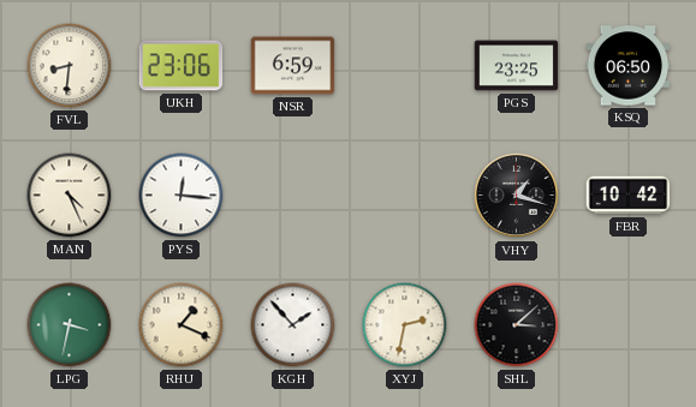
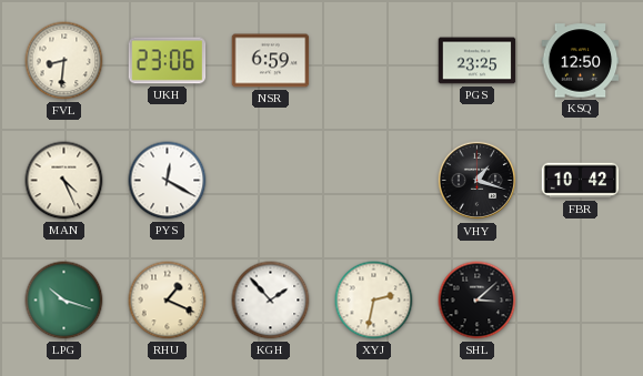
KSQ: 06:50 -> 12:50
PYS: 12:16 -> 12:20
LPG: 3:32 -> 10:18
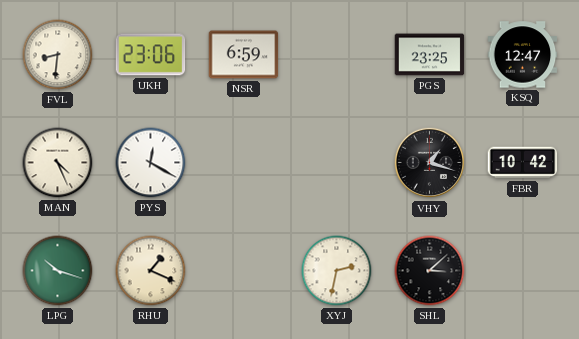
KSQ: 12:50 -> 12:47
KGH: 1:53 -> none
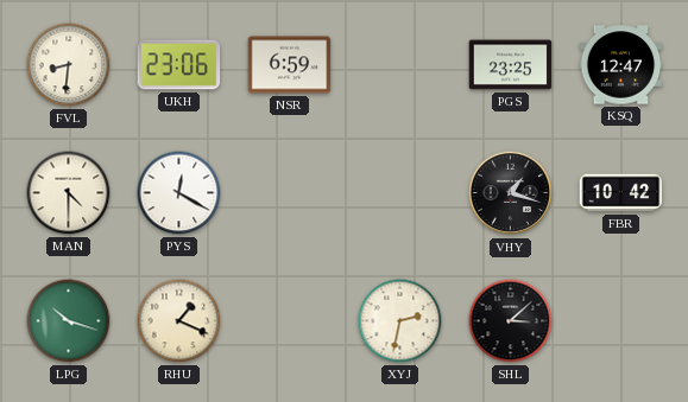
MAN: 4:26 -> 4:30
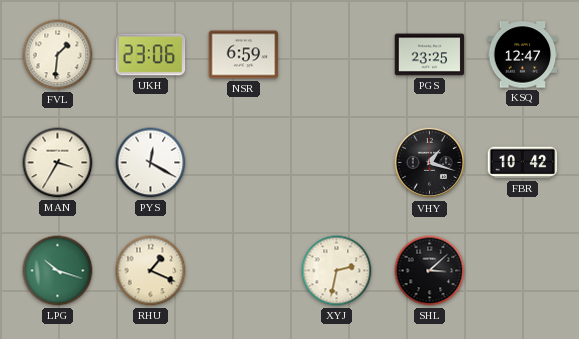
FVL: 8:31 -> 1:31
MAN: 4:30 -> 3:35
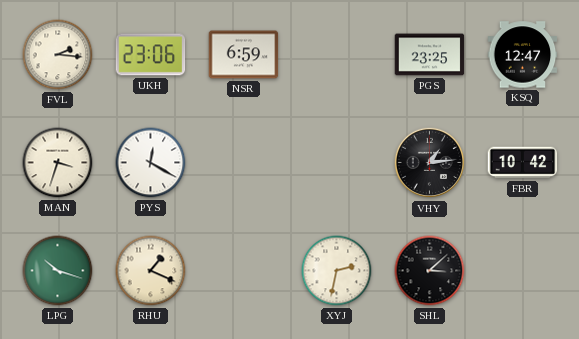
FVL: 1:31 -> 2:16
MAN: 3:35 -> 3:33
VHY: 1:18 -> 1:14
